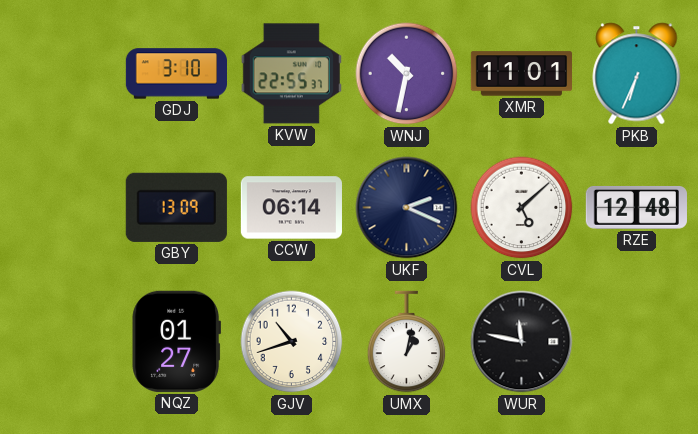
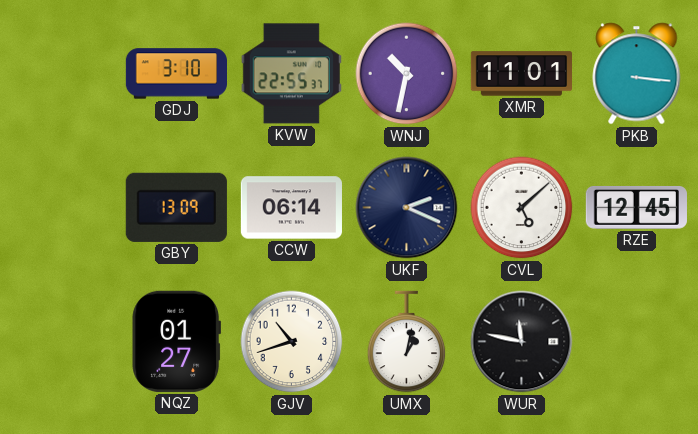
PKB: 6:34 -> 3:16
RZE: 12:48 -> 12:45
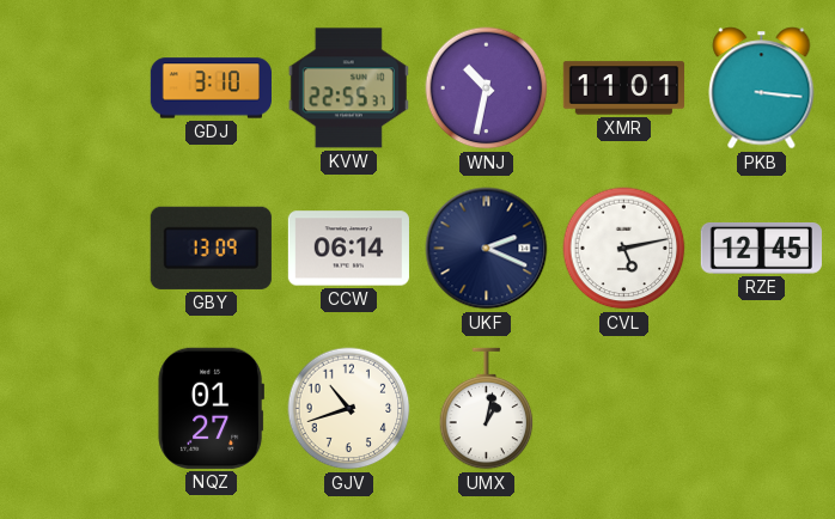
CVL: 5:08 -> 5:13
WUR: 11:47 -> none
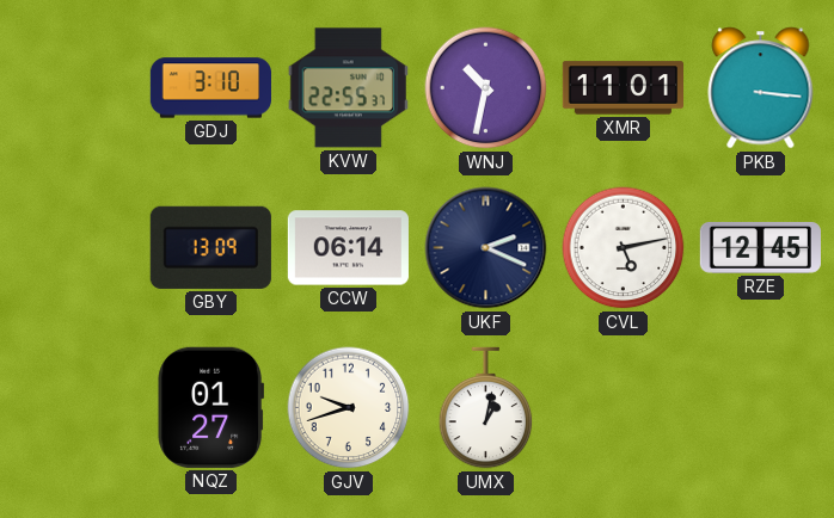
GJV: 10:42 -> 9:42
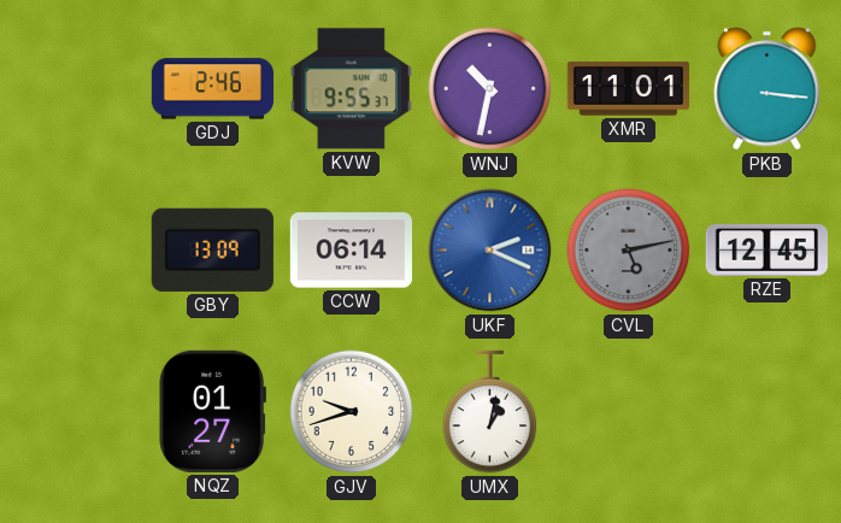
GDJ: 3:10 -> 2:46
KVW: 22:55 -> 9:55
UKF dial: navy -> blue
CVL dial: white -> grey
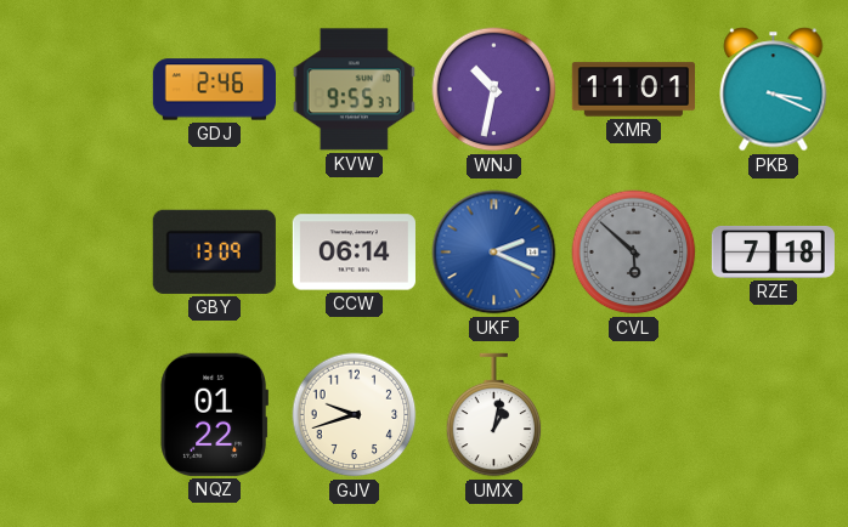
PKB: 3:16 -> 3:19
CVL: 5:13 -> 5:52
RZE: 12:45 -> 7:18
NQZ: 01:27 -> 01:22
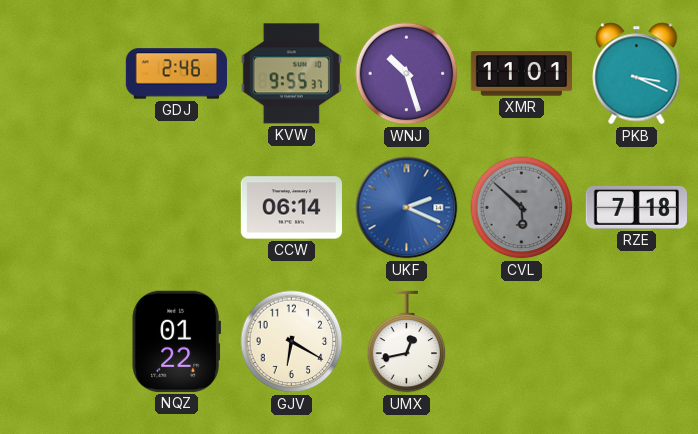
WNJ: 10:32 -> 10:27
GBY: 13:09 -> none
GJV: 9:42 -> 6:20
UMX: 1:02 -> 12:43
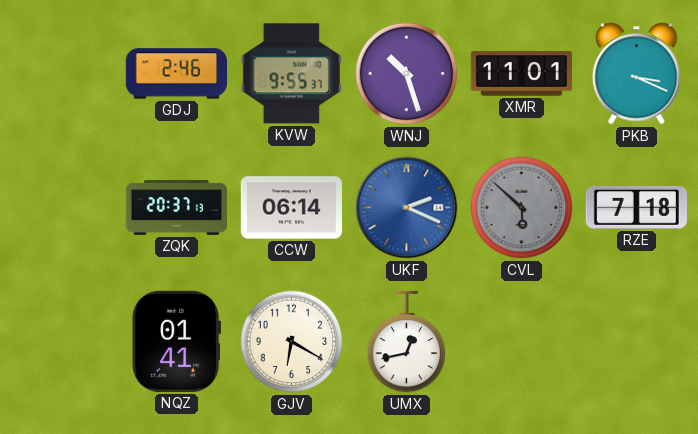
ZQK: none -> 20:37
NQZ: 01:22 -> 01:41
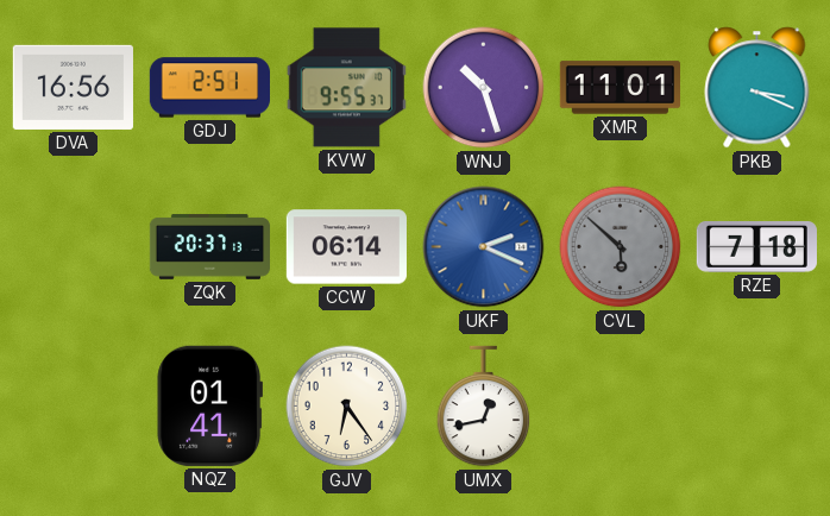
DVA: none -> 16:56
GDJ: 2:46 -> 2:51
GJV: 6:20 -> 6:24
